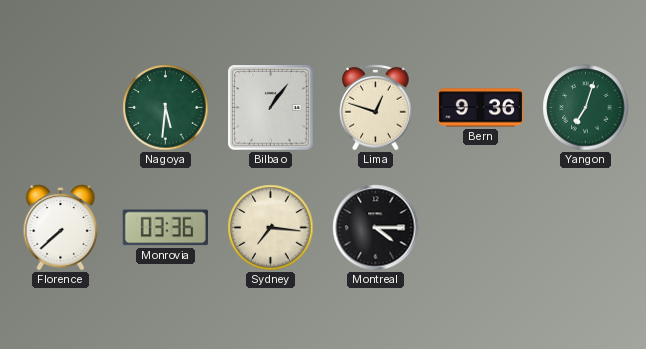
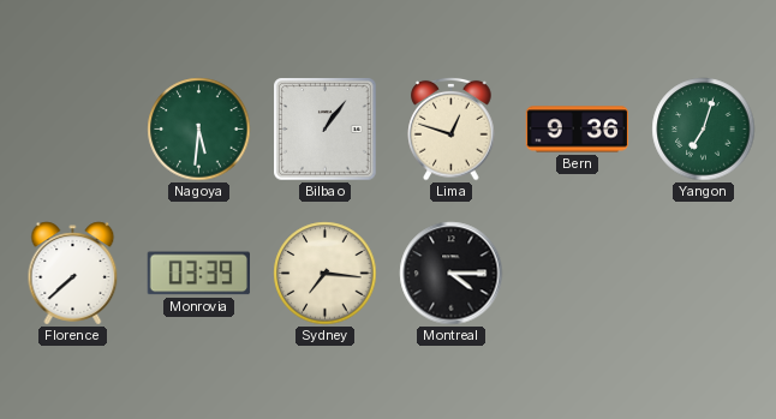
Monrovia: 03:36 -> 03:39
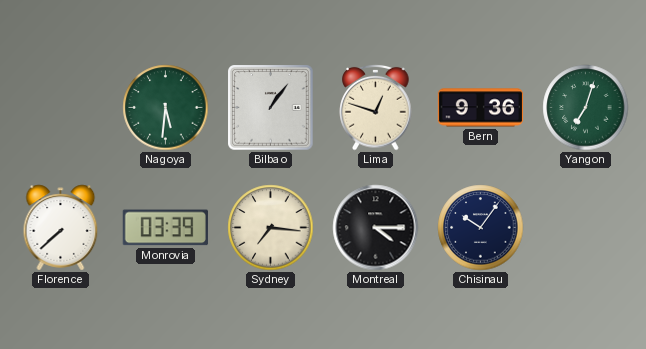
Chisinau: none -> 10:06
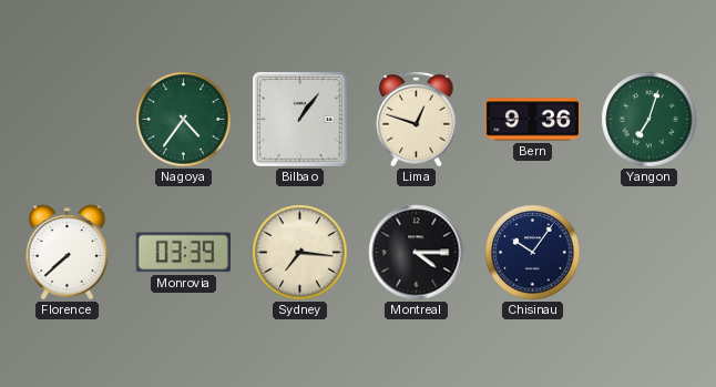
Nagoya: 5:31 -> 4:36
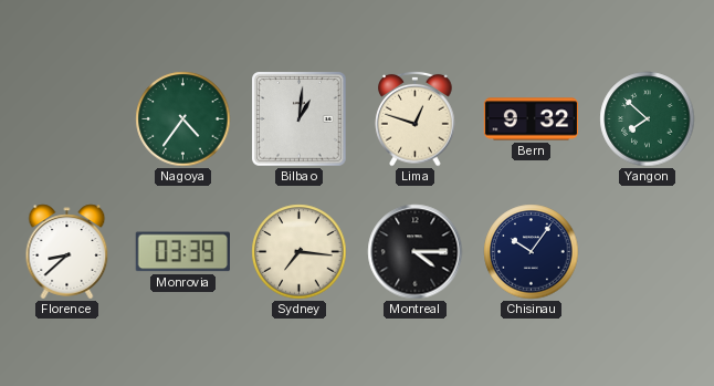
Bilbao: 1:06 -> 1:01
Bern: 9:36 -> 9:32
Yangon: 7:03 -> 7:52
Florence: 7:38 -> 8:38
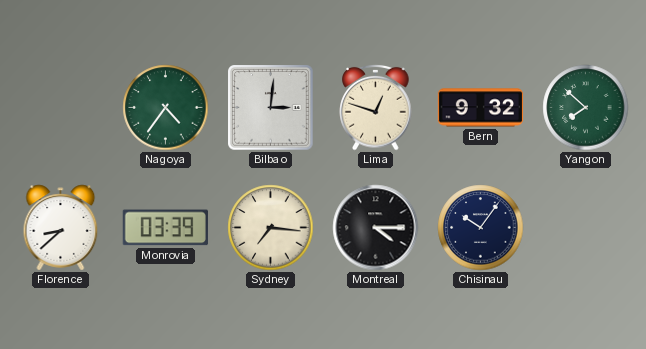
Bilbao: 1:01 -> 3:01
